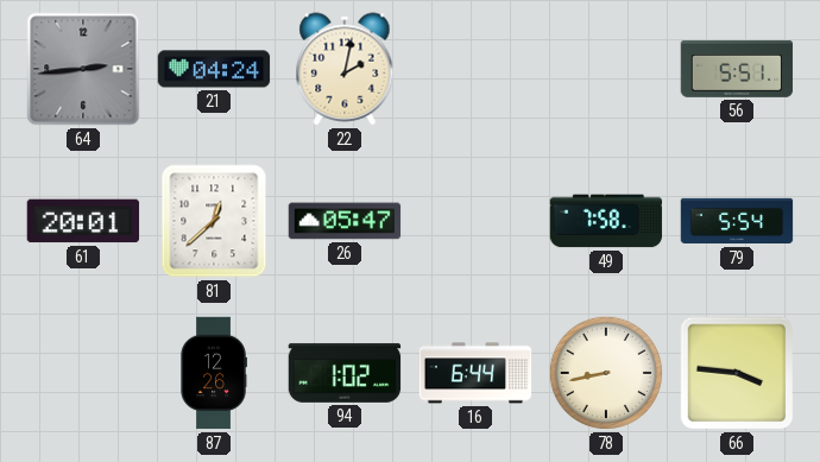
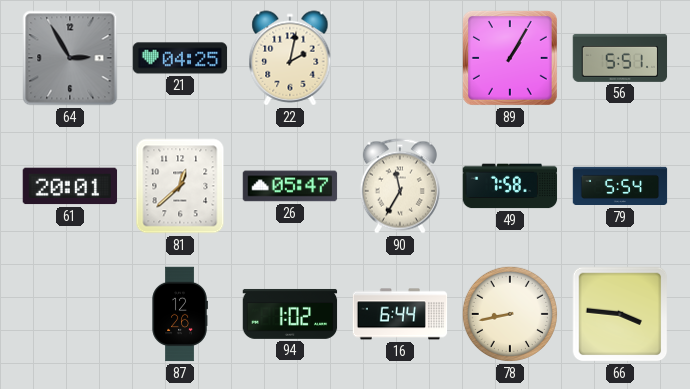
64: 2:44 -> 2:55
21: 04:24 -> 04:25
89: none -> 1:05
90: none -> 11:35
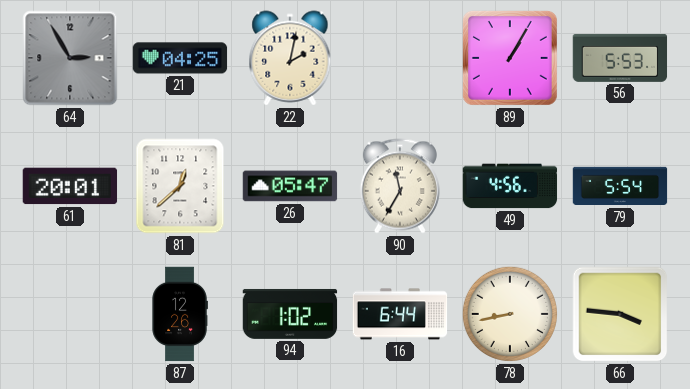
56: 5:51 -> 5:53
49: 7:58 -> 4:56
